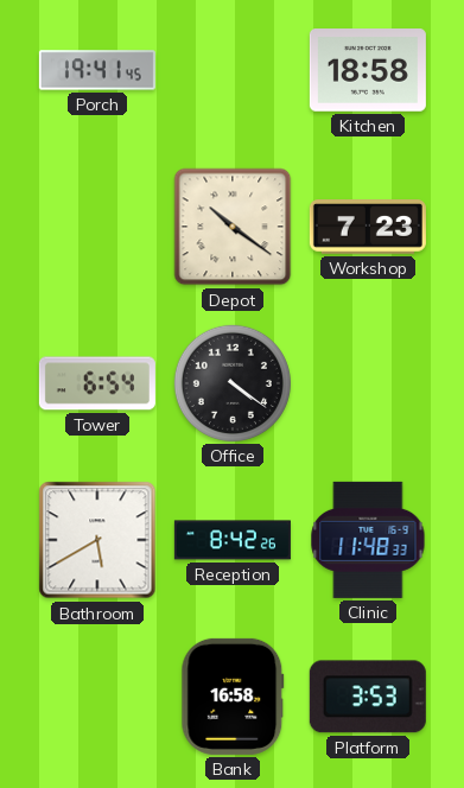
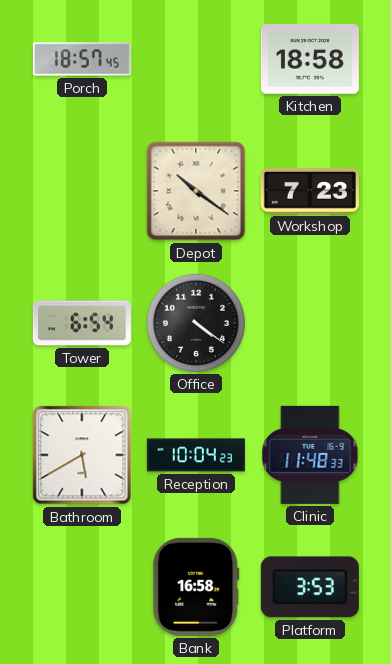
Porch: 19:41 -> 18:57
Reception: 8:42 -> 10:04
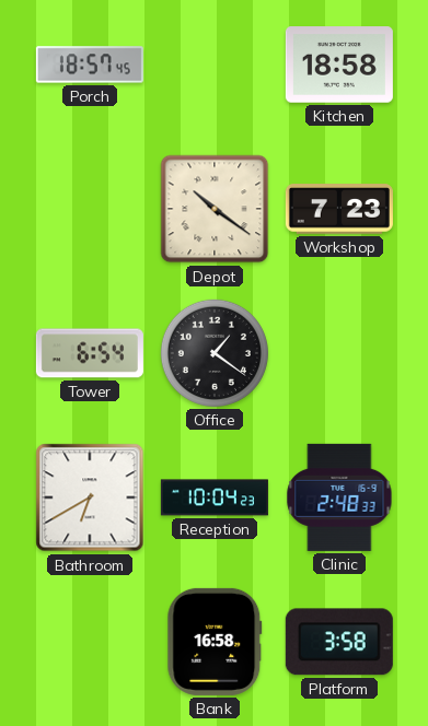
Office: 4:21 -> 1:21
Bathroom: 5:40 -> 6:40
Clinic: 11:48 -> 2:48
Platform: 3:53 -> 3:58
